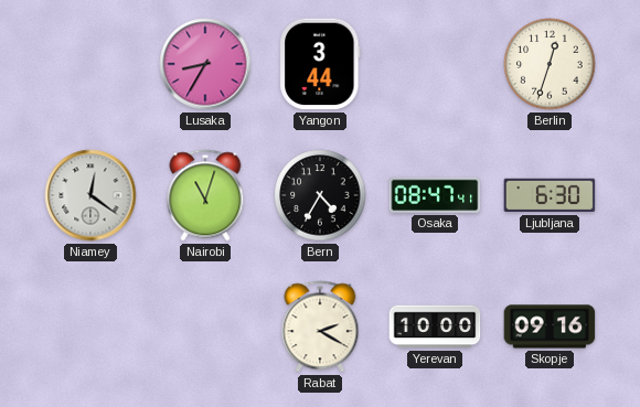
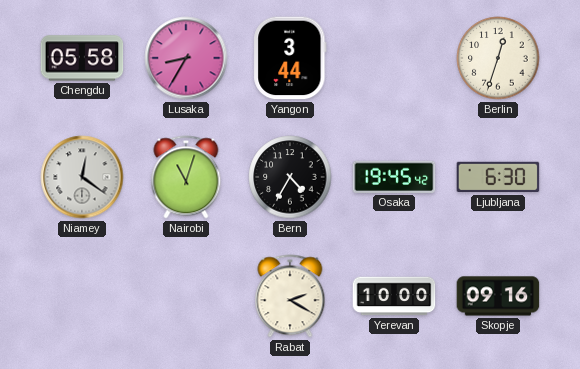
Chengdu: none -> 05:58
Osaka: 08:47 -> 19:45
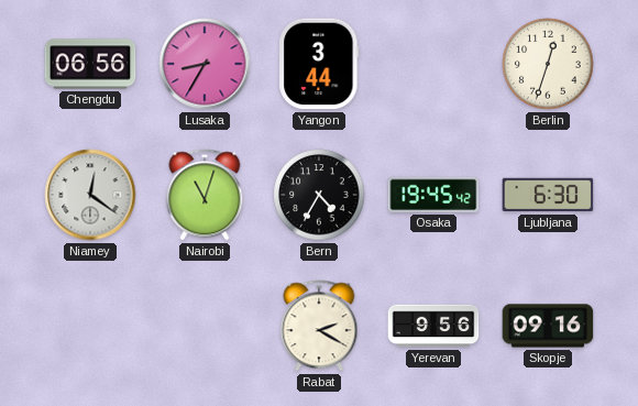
Chengdu: 05:58 -> 06:56
Yerevan: 10:00 -> 9:56
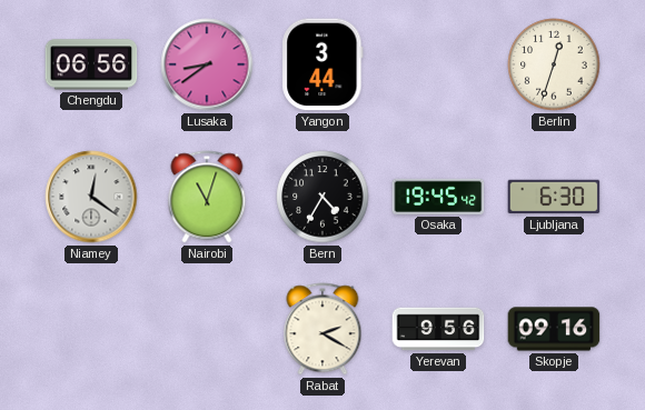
Lusaka: 8:35 -> 8:39
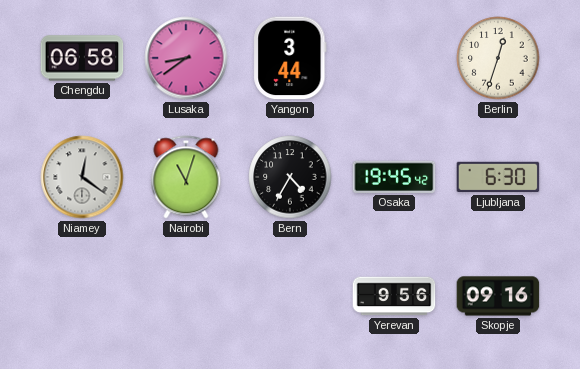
Chengdu: 06:56 -> 06:58
Rabat: 2:20 -> none
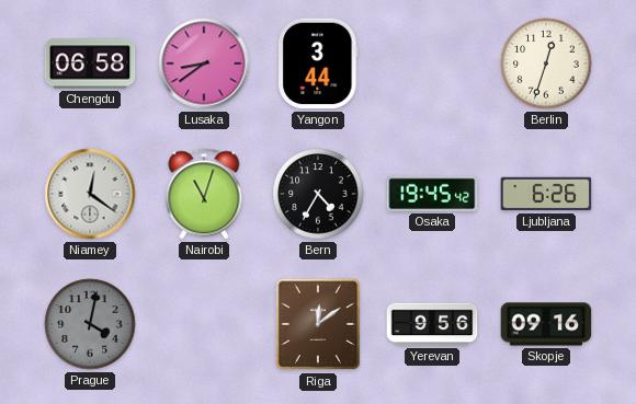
Ljubljana: 6:30 -> 6:26
Prague: none -> 4:02
Riga: none -> 12:09
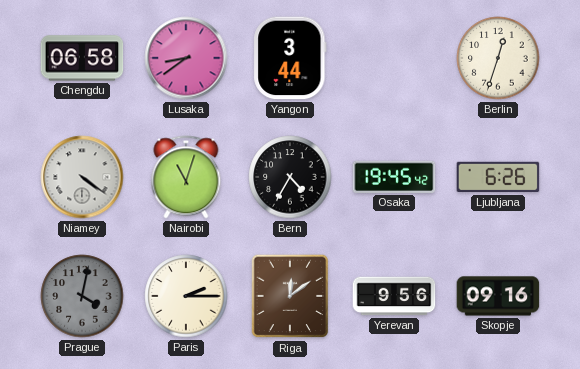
Niamey: 12:21 -> 4:21
Paris: none -> 2:15
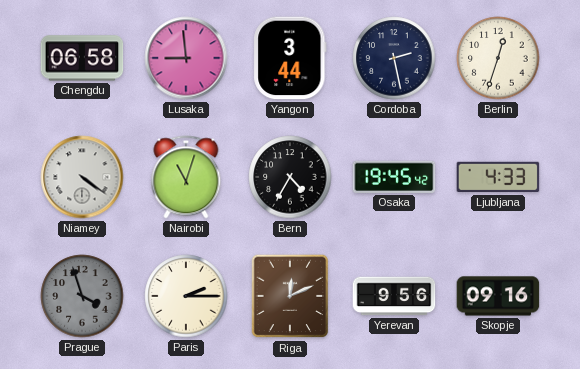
Lusaka: 8:39 -> 8:59
Cordoba: none -> 2:28
Ljubljana: 6:26 -> 4:33
Prague: 4:02 -> 3:57
Riga: 12:09 -> 12:11
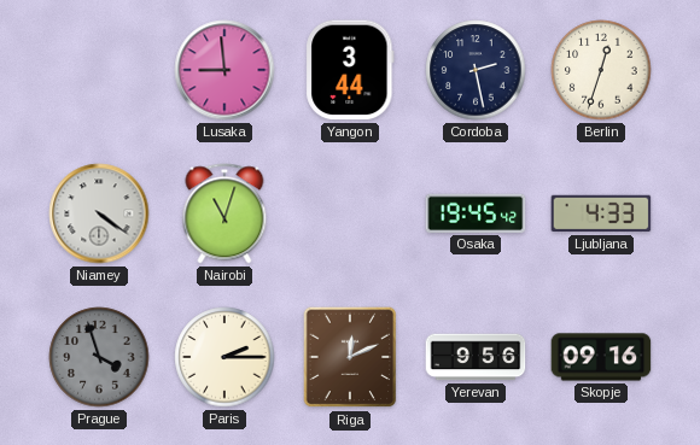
Chengdu: 06:58 -> none
Bern: 4:35 -> none
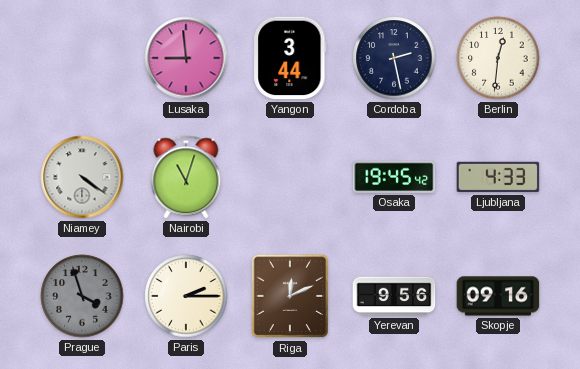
Berlin: 12:33 -> 12:31
